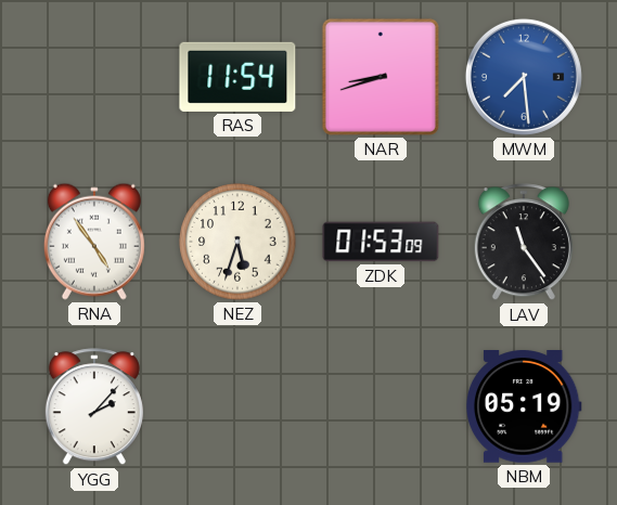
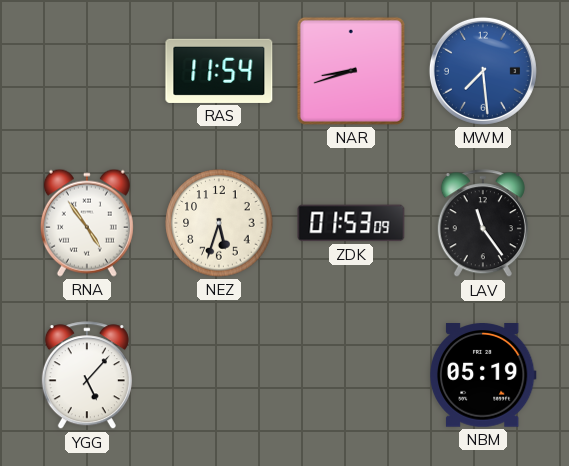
YGG: 2:07 -> 5:07
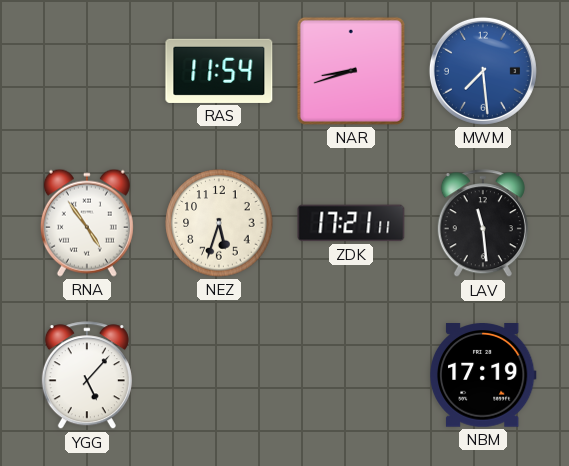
ZDK: 01:53 -> 17:21
LAV: 11:24 -> 11:29
NBM: 05:19 -> 17:19
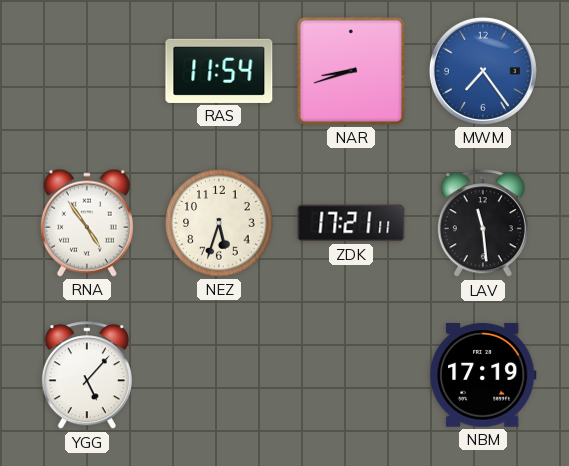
MWM: 7:29 -> 7:24
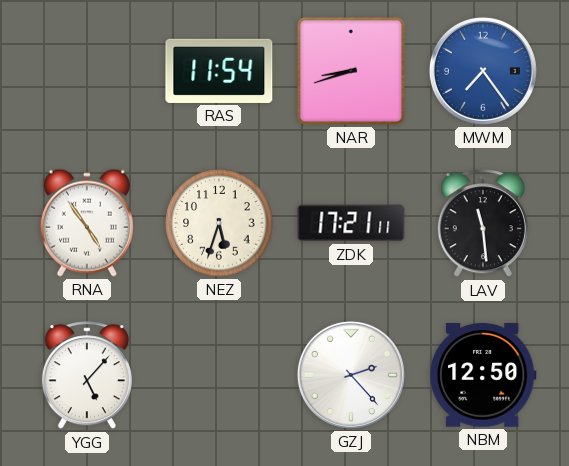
GZJ: none -> 2:23
NBM: 17:19 -> 12:50
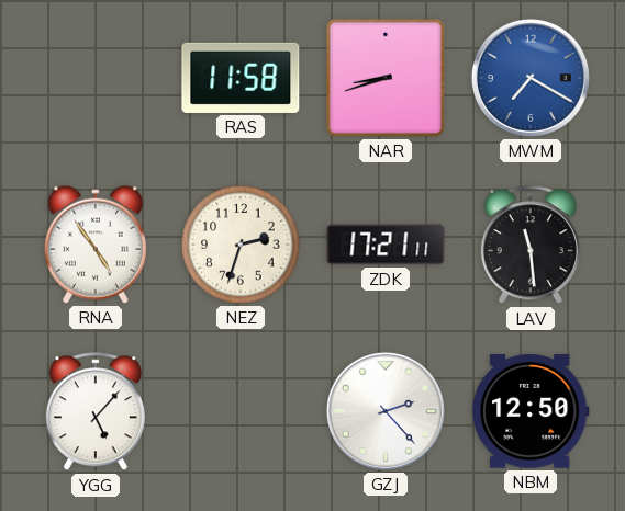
RAS: 11:54 -> 11:58
MWM: 7:24 -> 7:20
NEZ: 5:33 -> 2:33
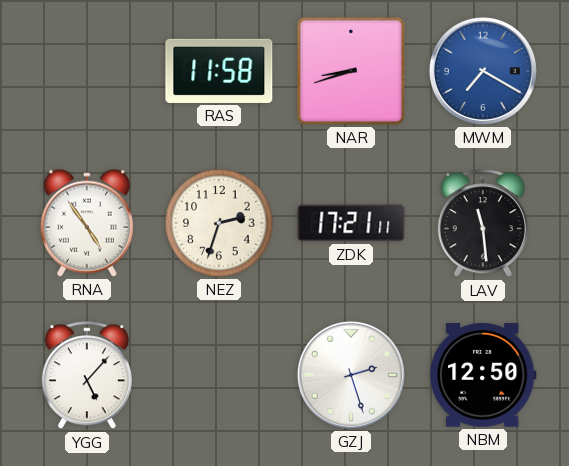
GZJ: 2:23 -> 2:27
